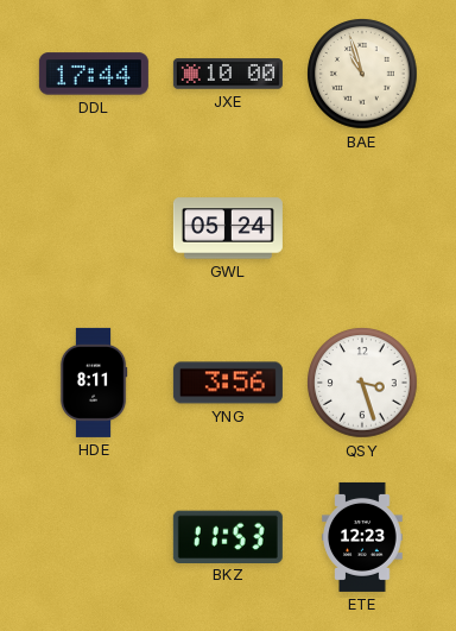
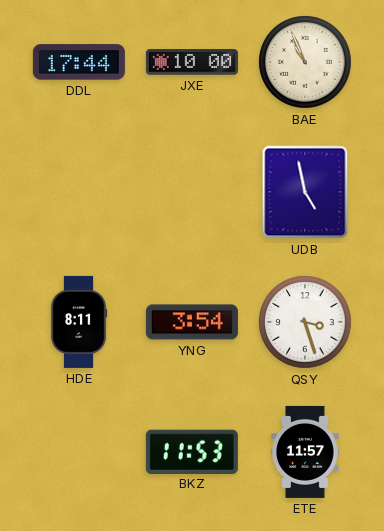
BAE: 10:57 -> 10:56
GWL: 05:24 -> none
UDB: none -> 4:58
YNG: 3:56 -> 3:54
ETE: 12:23 -> 11:57
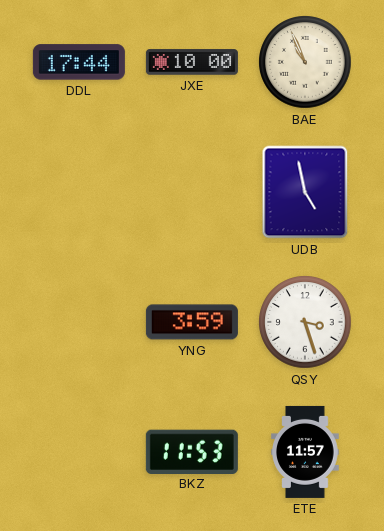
HDE: 8:11 -> none
YNG: 3:54 -> 3:59
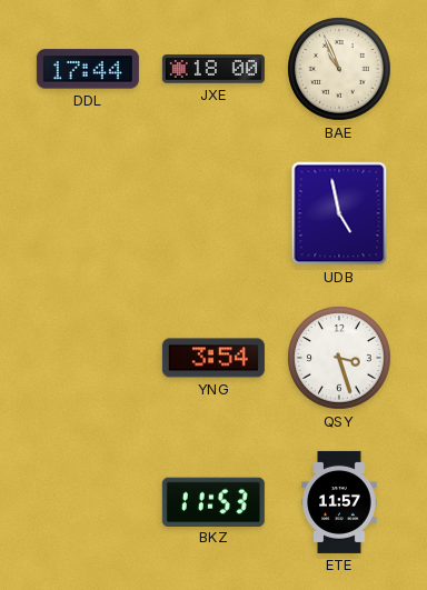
JXE: 10:00 -> 18:00
YNG: 3:59 -> 3:54
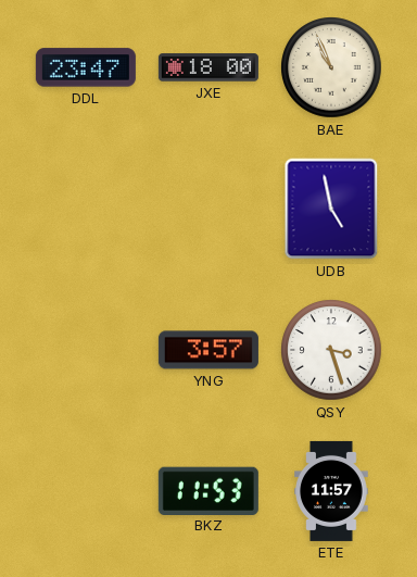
DDL: 17:44 -> 23:47
YNG: 3:54 -> 3:57
